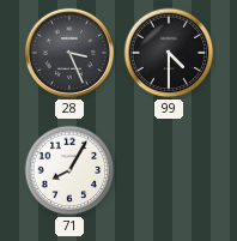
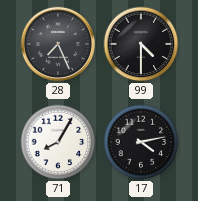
28: 3:26 -> 7:26
17: none -> 4:13
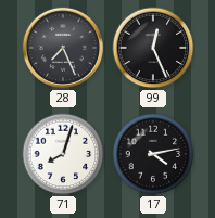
99: 4:30 -> 12:26
71: 8:05 -> 8:03
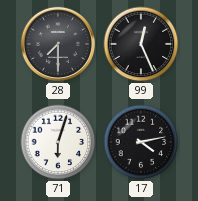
28: 7:26 -> 7:30
71: 8:03 -> 6:03
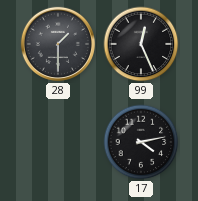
28: 7:30 -> 1:30
71: 6:03 -> none
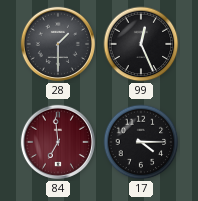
84: none -> 6:59
17: 4:13 -> 4:15
